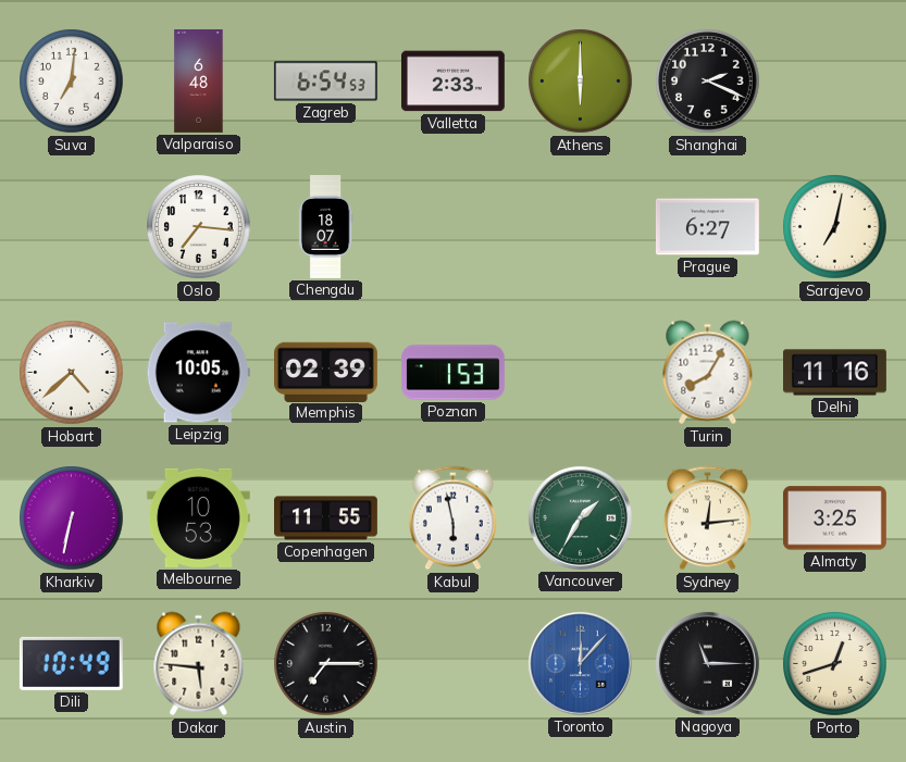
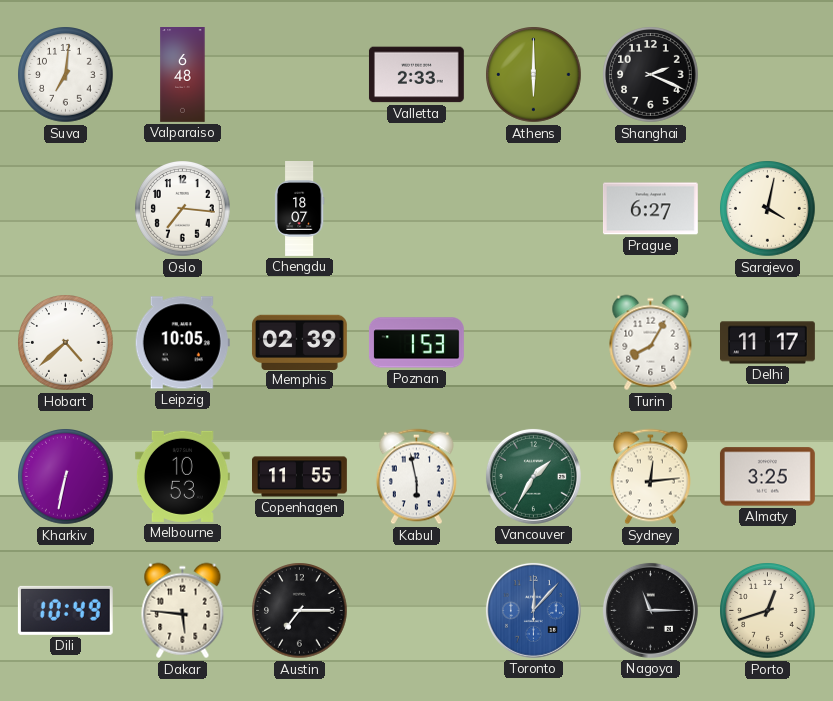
Zagreb: 6:54 -> none
Sarajevo: 7:02 -> 4:02
Delhi: 11:16 -> 11:17
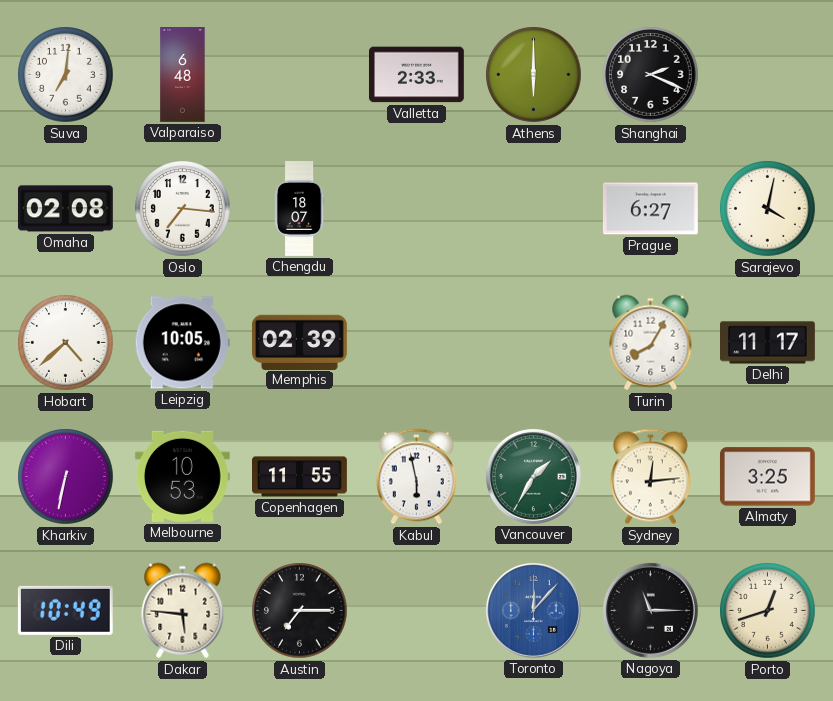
Omaha: none -> 02:08
Poznan: 1:53 -> none
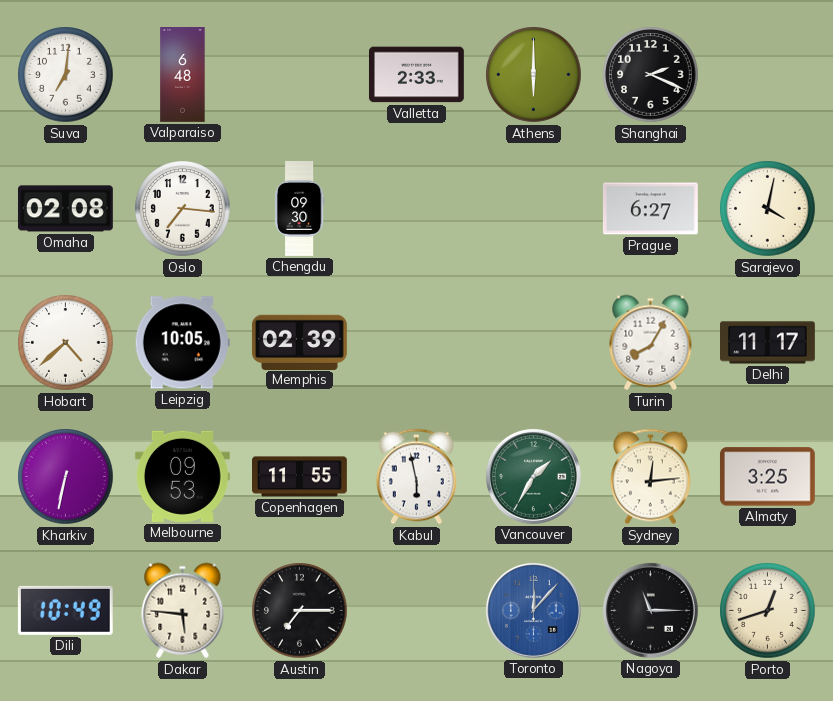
Chengdu: 18:07 -> 09:30
Melbourne: 10:53 -> 09:53
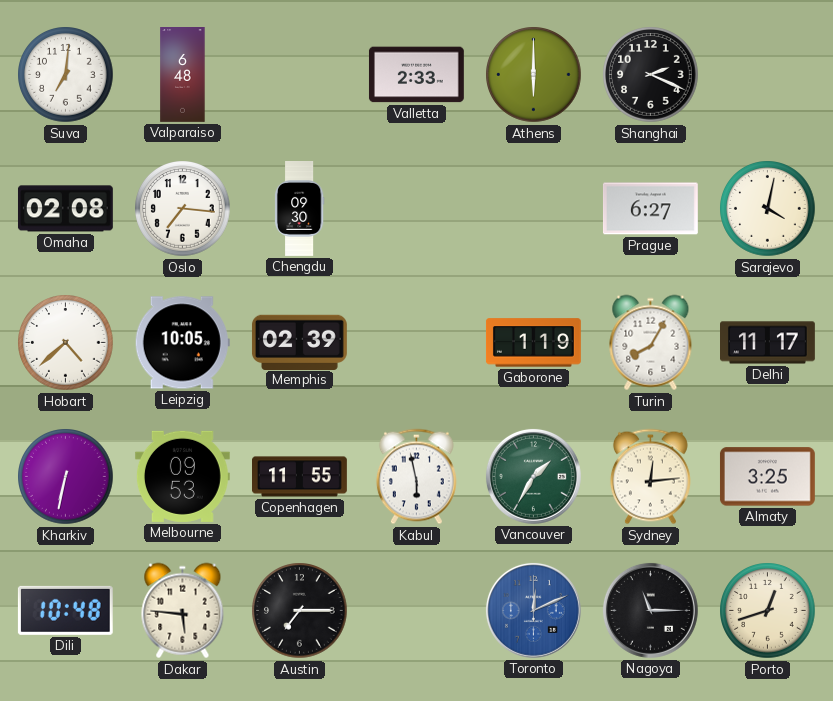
Gaborone: none -> 1:19
Dili: 10:49 -> 10:48
Toronto: 12:07 -> 12:11
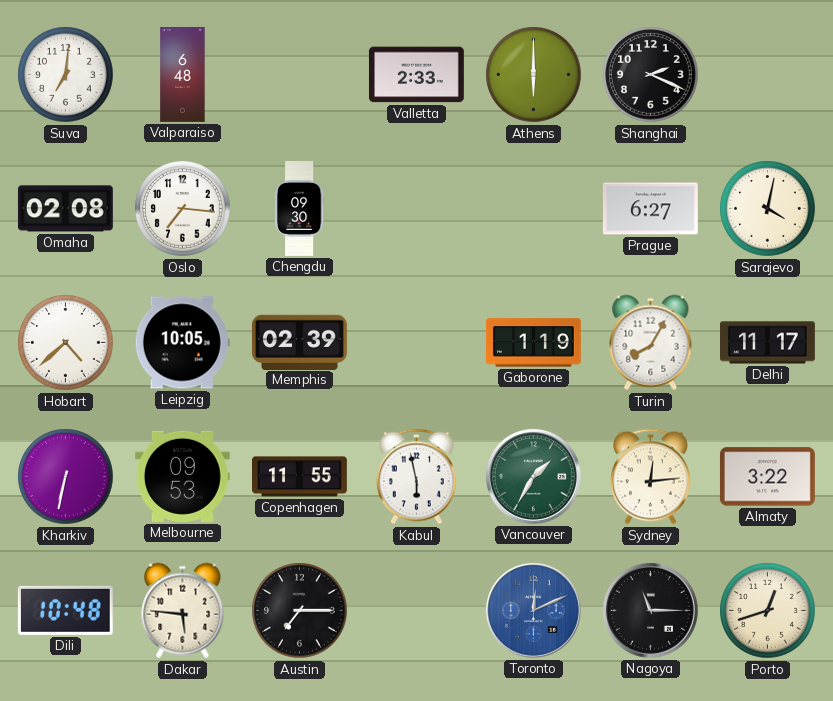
Almaty: 3:25 -> 3:22
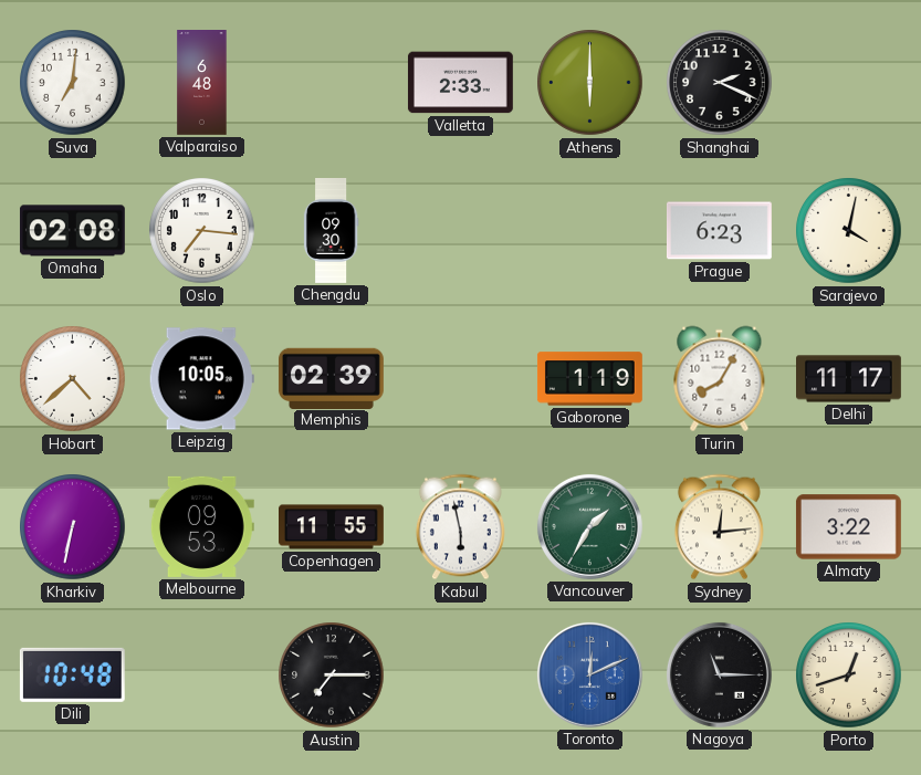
Prague: 6:27 -> 6:23
Dakar: 5:46 -> none
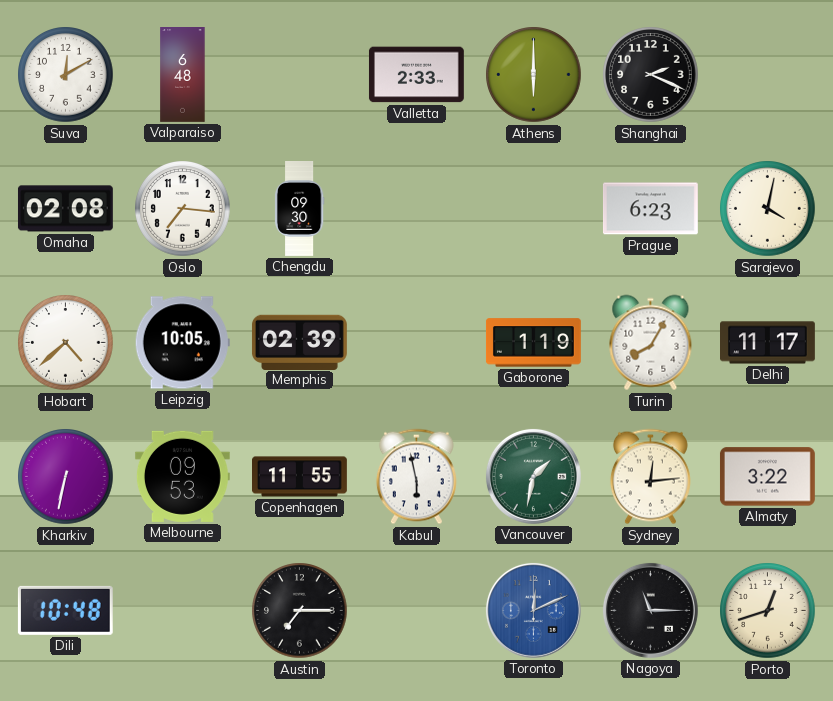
Suva: 7:01 -> 12:10
Vancouver: 1:35 -> 1:32
